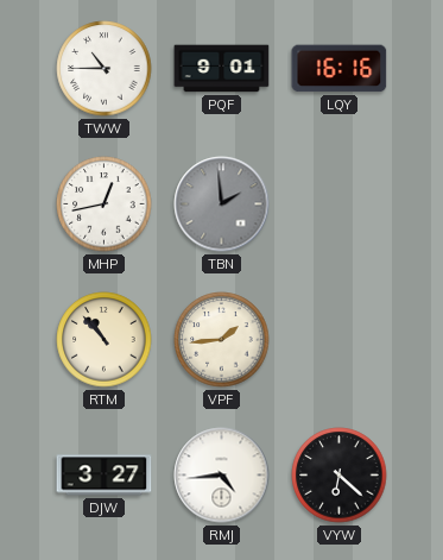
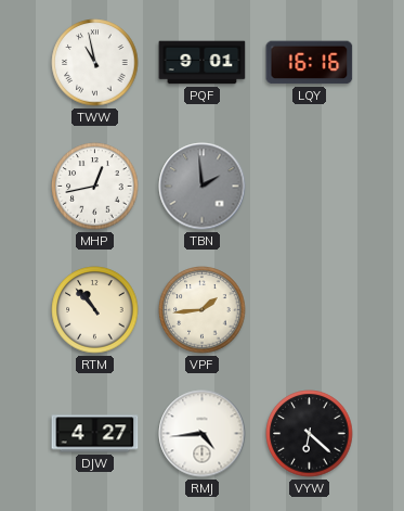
TWW: 10:45 -> 10:58
DJW: 3:27 -> 4:27
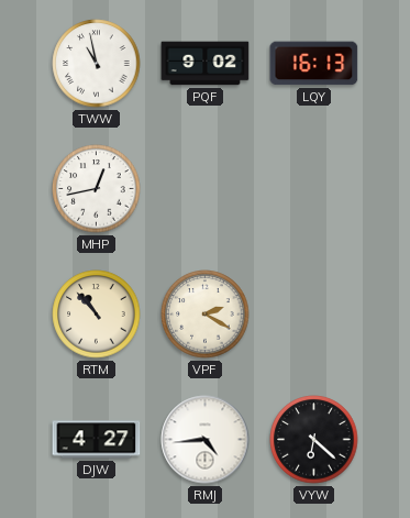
PQF: 9:01 -> 9:02
LQY: 16:16 -> 16:13
TBN: 1:59 -> none
VPF: 1:44 -> 2:20
